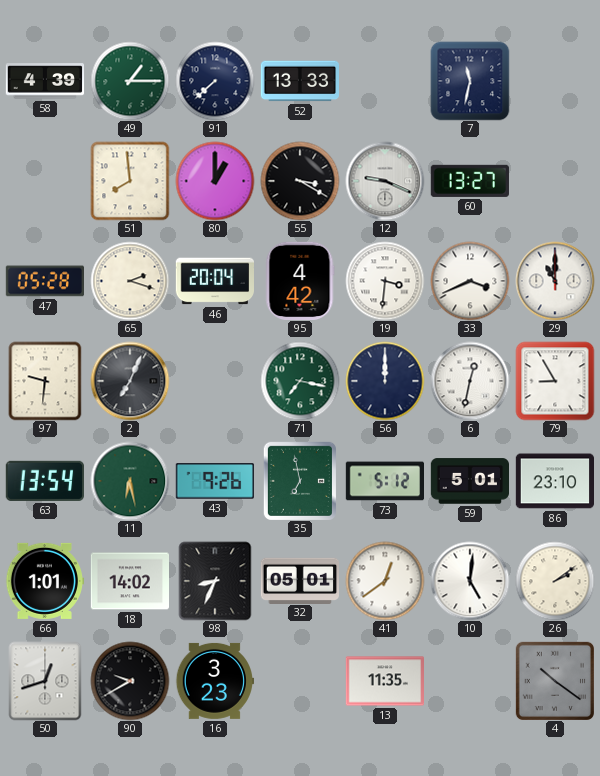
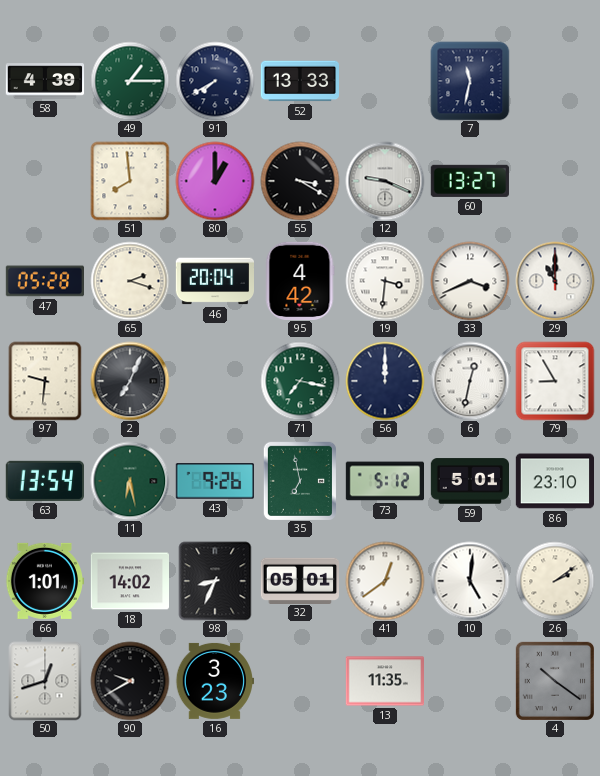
91: 7:38 -> 7:40
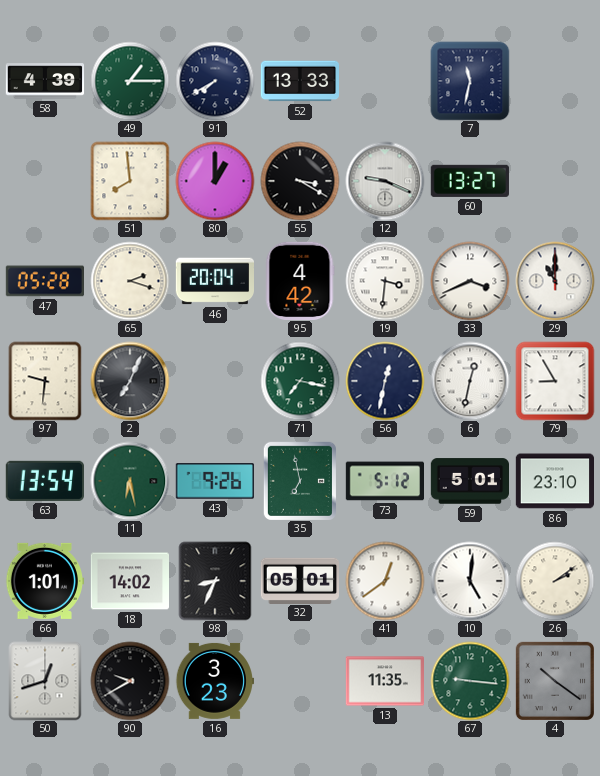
56: 12:00 -> 12:32
67: none -> 9:16
